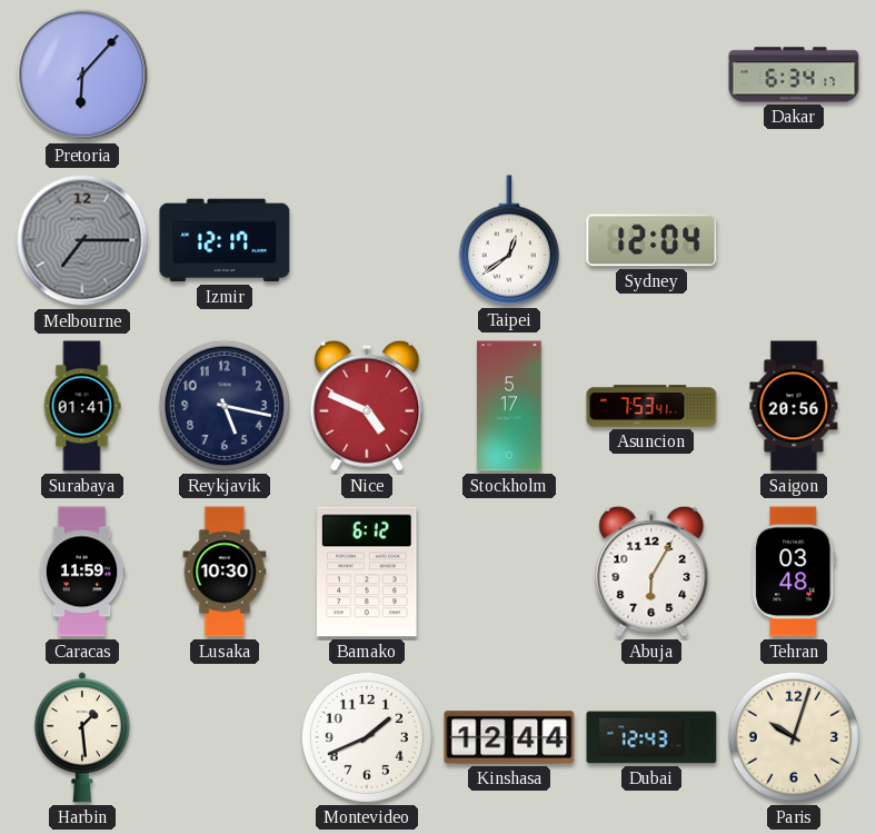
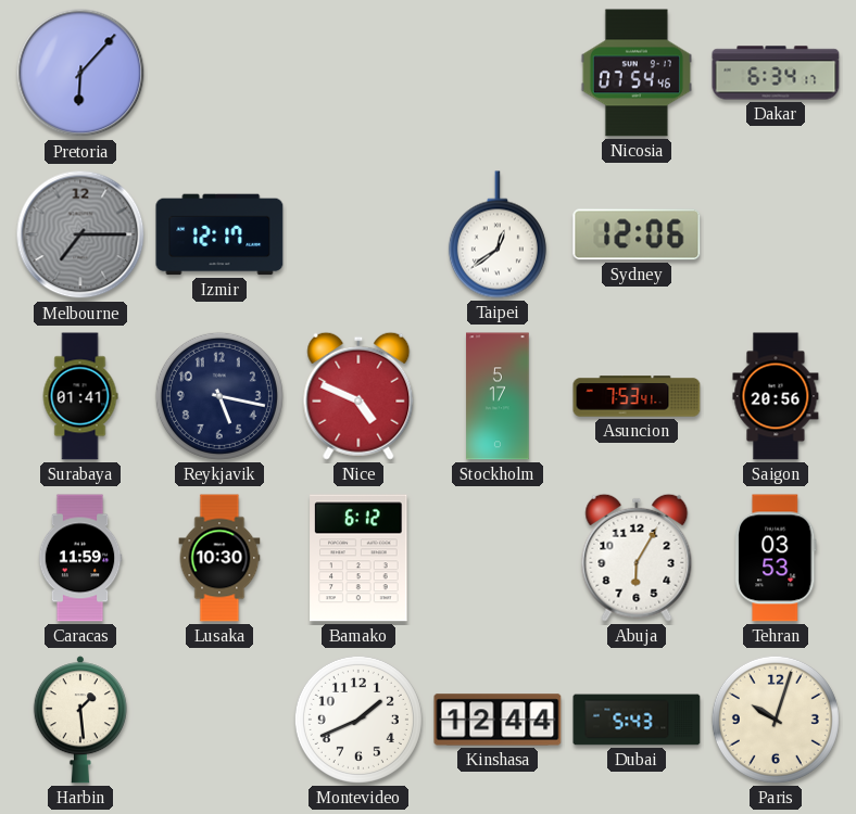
Nicosia: none -> 07:54
Sydney: 12:04 -> 12:06
Tehran: 03:48 -> 03:53
Dubai: 12:43 -> 5:43
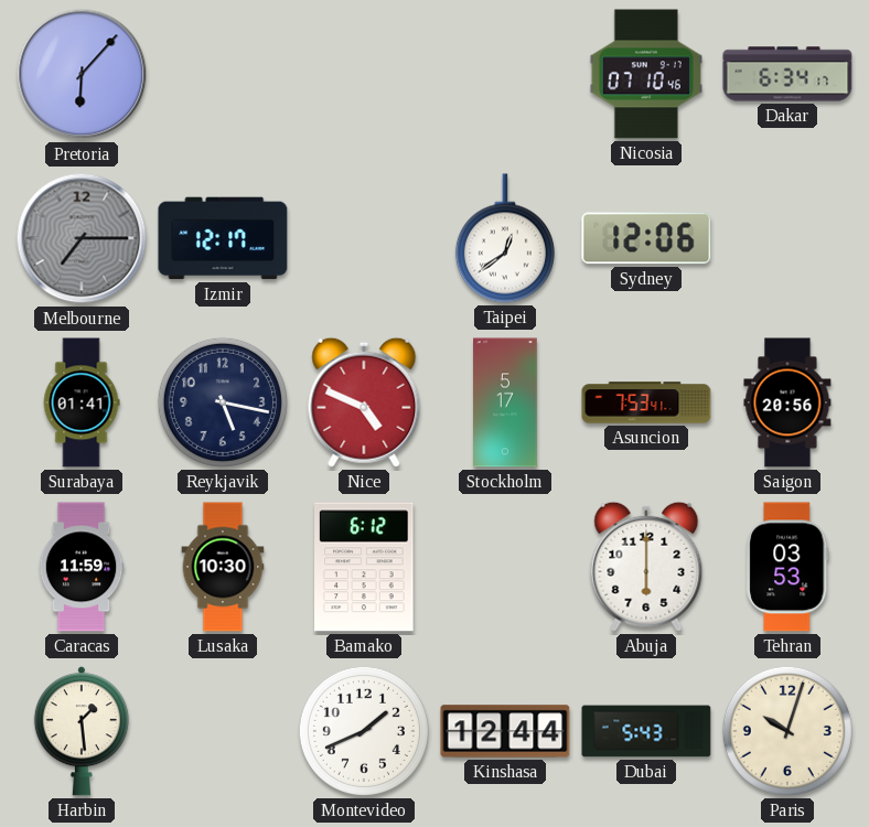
Nicosia: 07:54 -> 07:10
Abuja: 6:05 -> 6:00
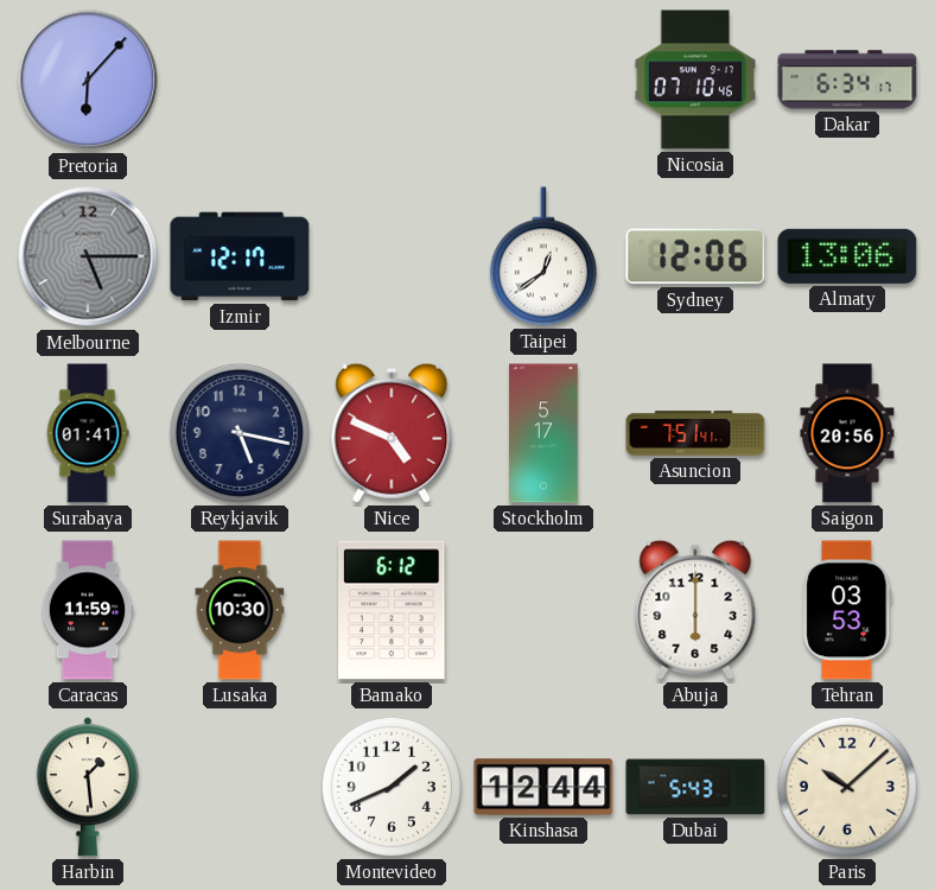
Melbourne: 7:15 -> 5:15
Almaty: none -> 13:06
Asuncion: 7:53 -> 7:51
Paris: 10:03 -> 10:08
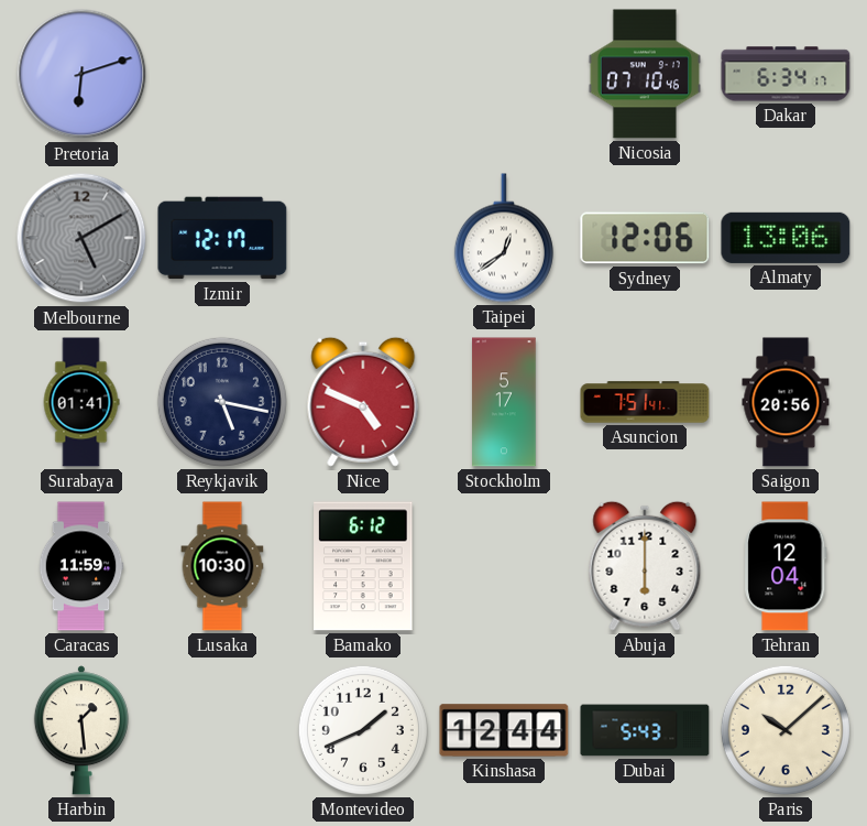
Pretoria: 6:07 -> 6:12
Melbourne: 5:15 -> 5:10
Tehran: 03:53 -> 12:04
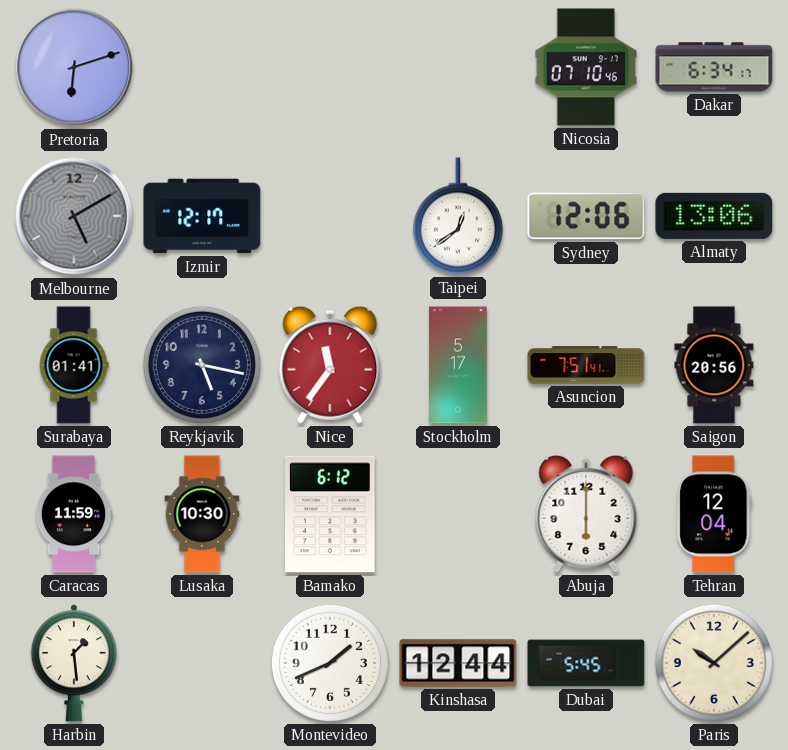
Nice: 4:49 -> 11:36
Dubai: 5:43 -> 5:45
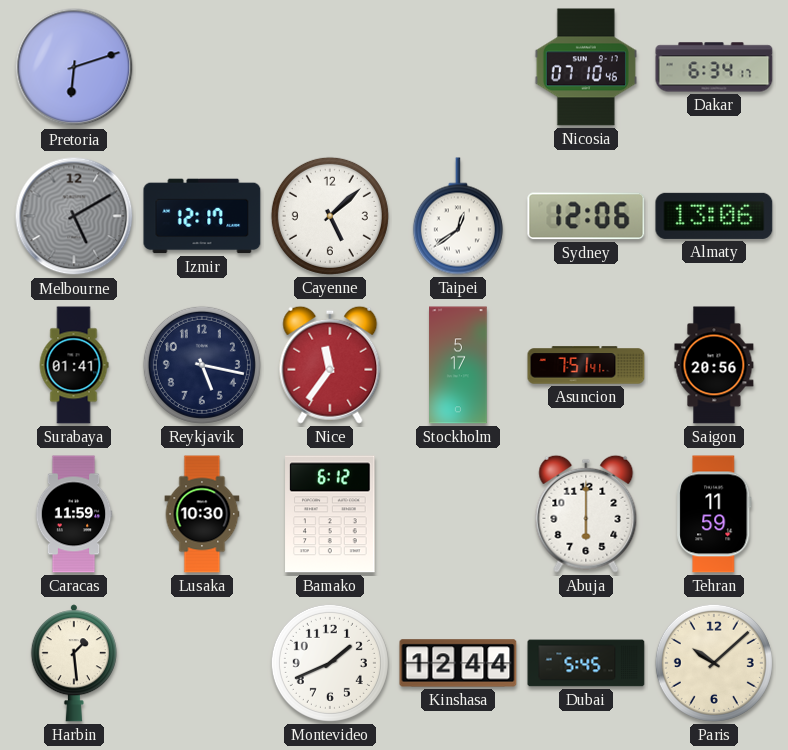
Cayenne: none -> 5:08
Tehran: 12:04 -> 11:59
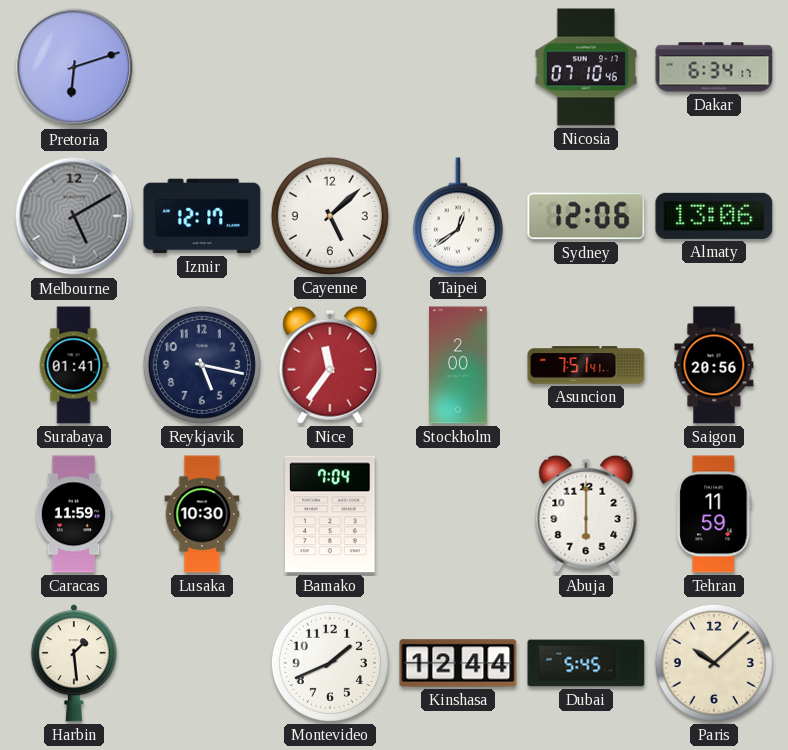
Stockholm: 5:17 -> 2:00
Bamako: 6:12 -> 7:04
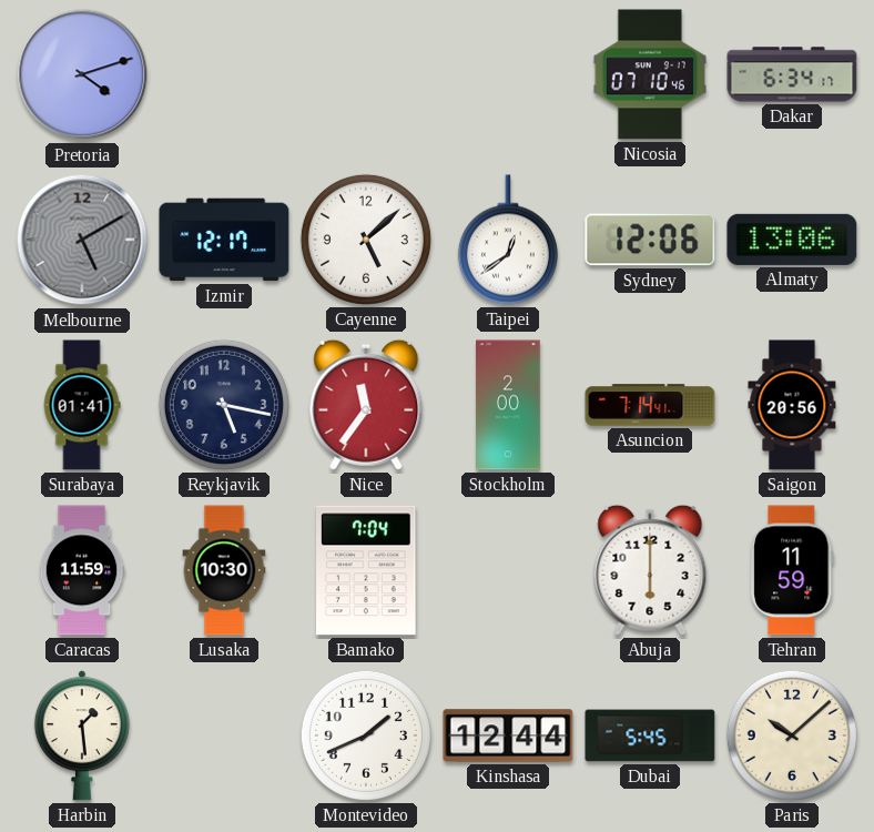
Pretoria: 6:12 -> 4:12
Asuncion: 7:51 -> 7:14
